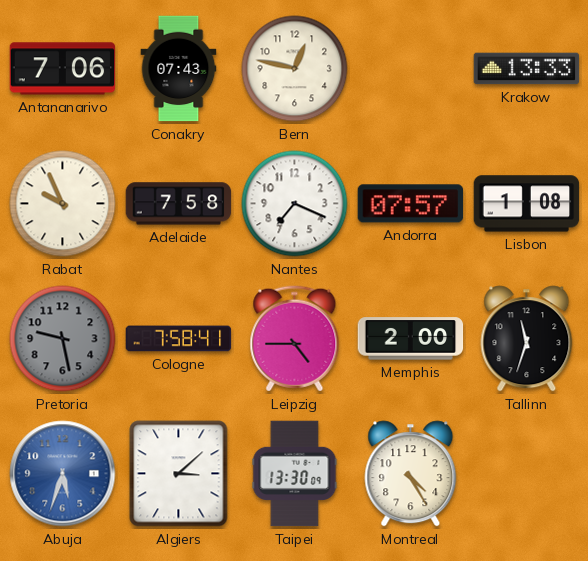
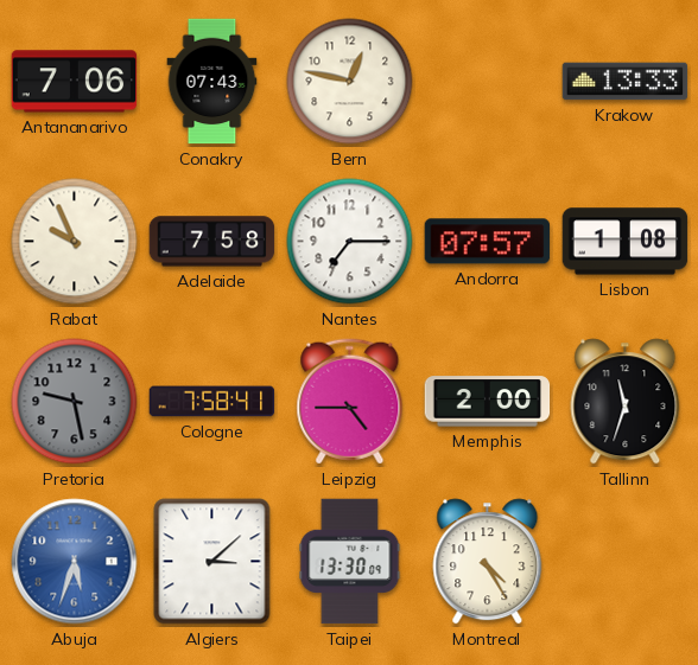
Nantes: 7:19 -> 7:15
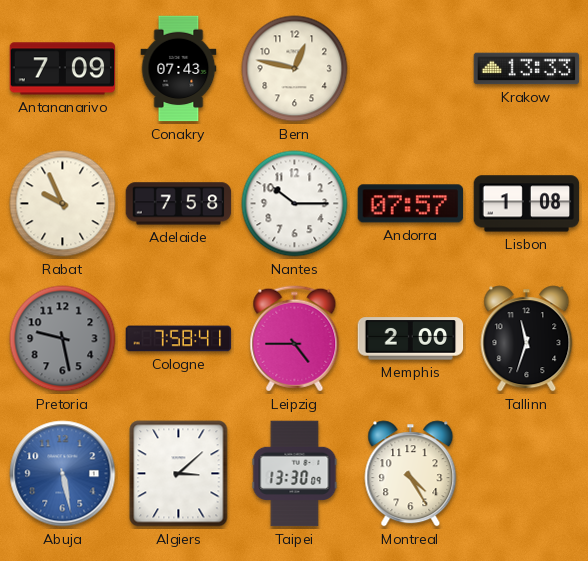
Antananarivo: 7:06 -> 7:09
Nantes: 7:15 -> 10:15
Abuja: 5:33 -> 5:28
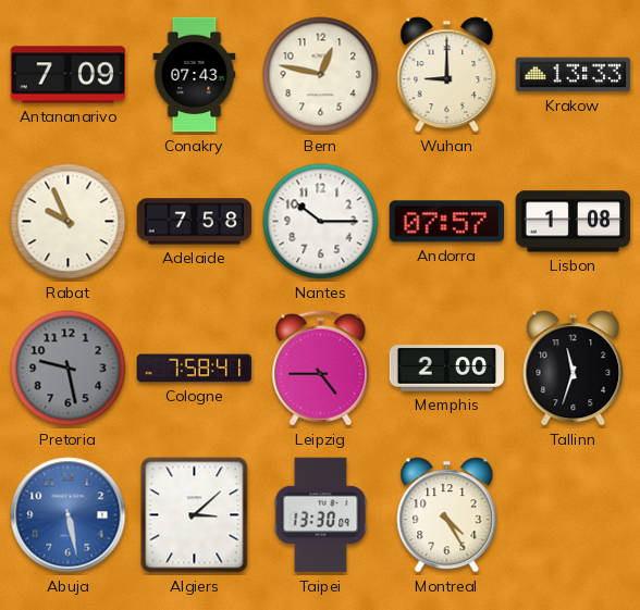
Wuhan: none -> 9:00
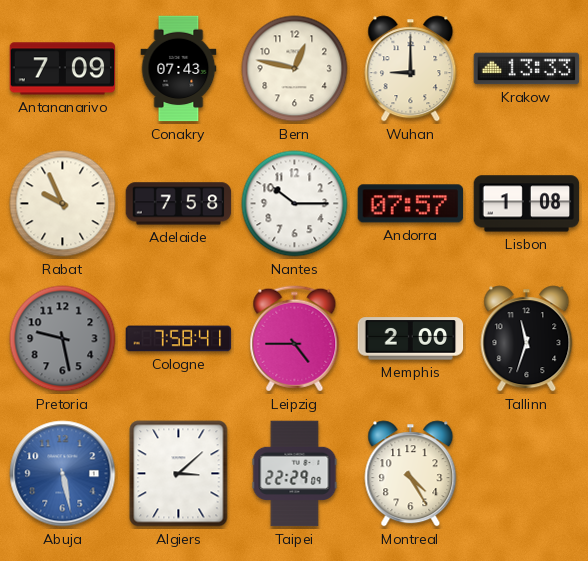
Taipei: 13:30 -> 22:29
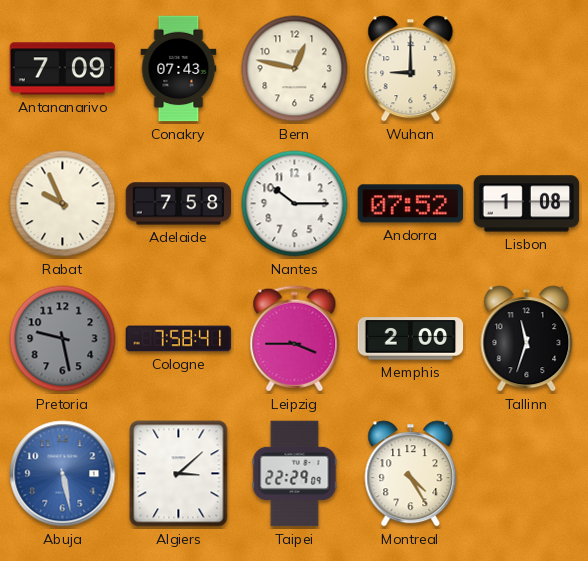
Krakow: 13:33 -> none
Andorra: 07:57 -> 07:52
Leipzig: 4:45 -> 3:45
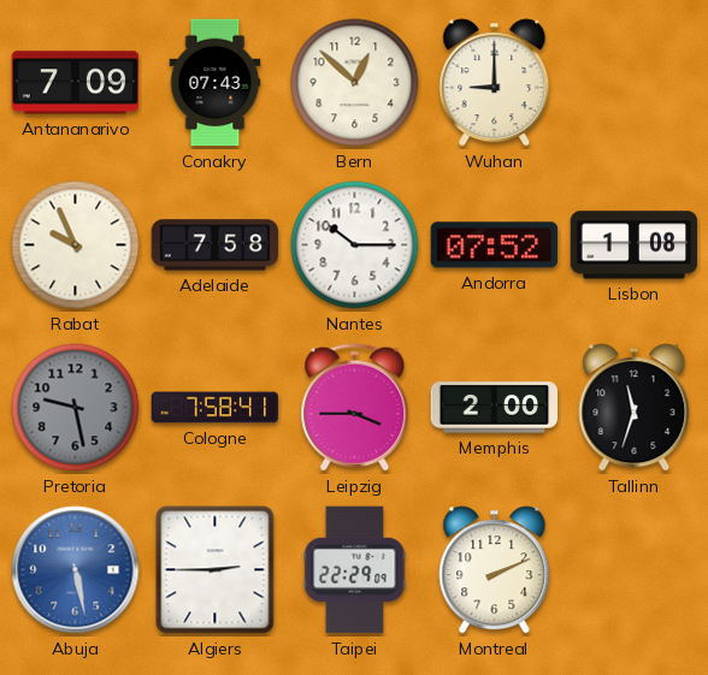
Bern: 12:47 -> 12:52
Algiers: 3:08 -> 2:45
Montreal: 4:25 -> 2:11
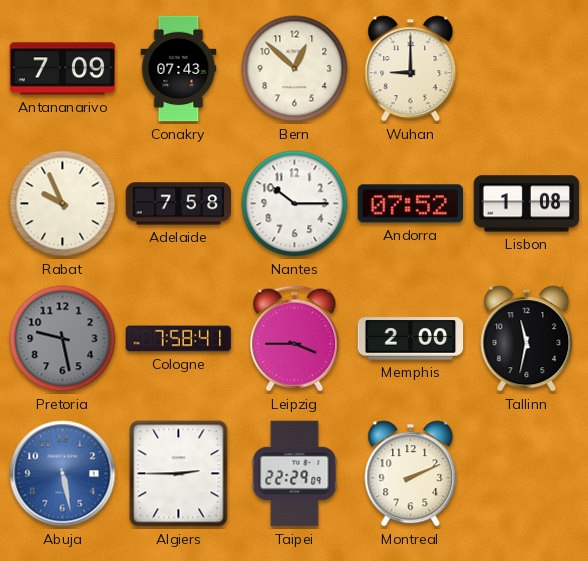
Tallinn: 11:33 -> 11:32
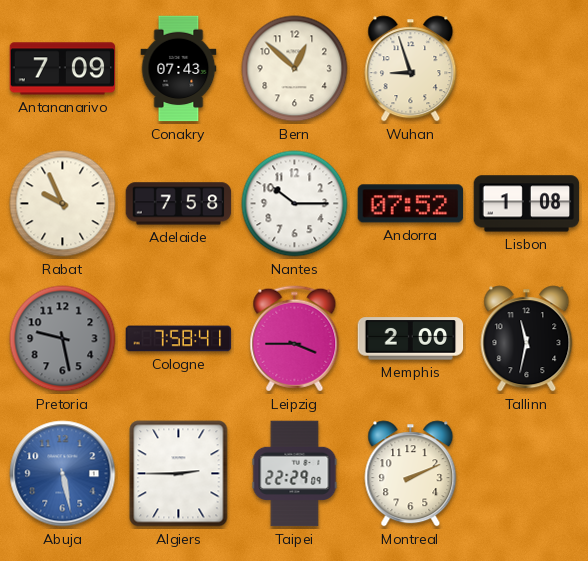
Wuhan: 9:00 -> 8:57
